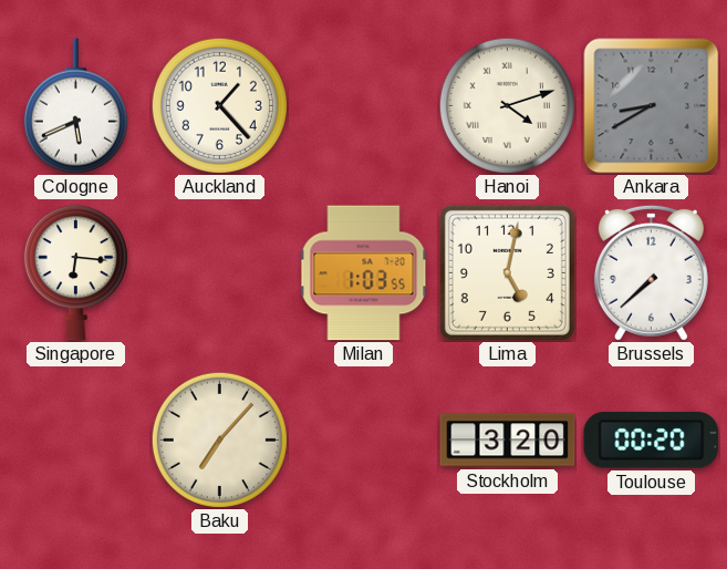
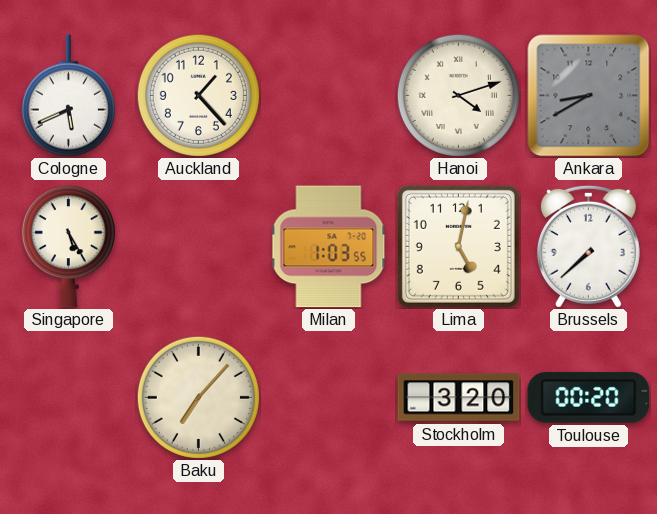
Singapore: 6:16 -> 5:25
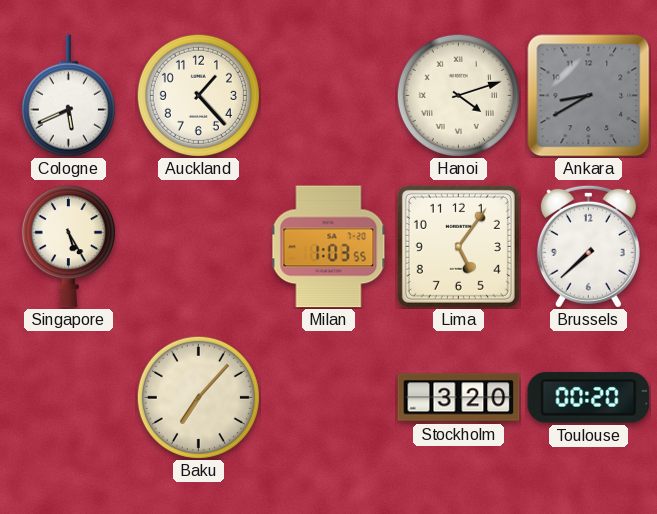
Lima: 5:02 -> 5:06
